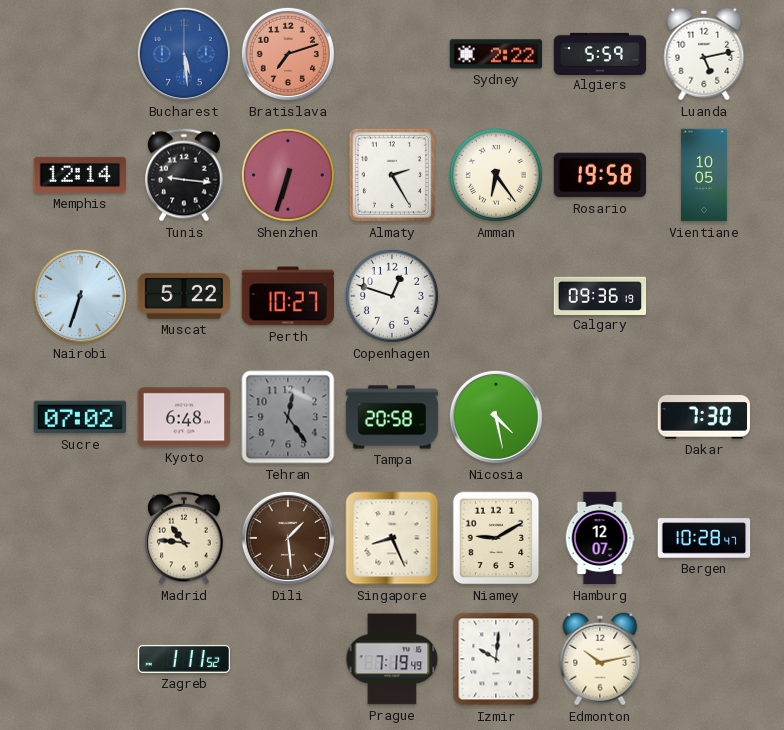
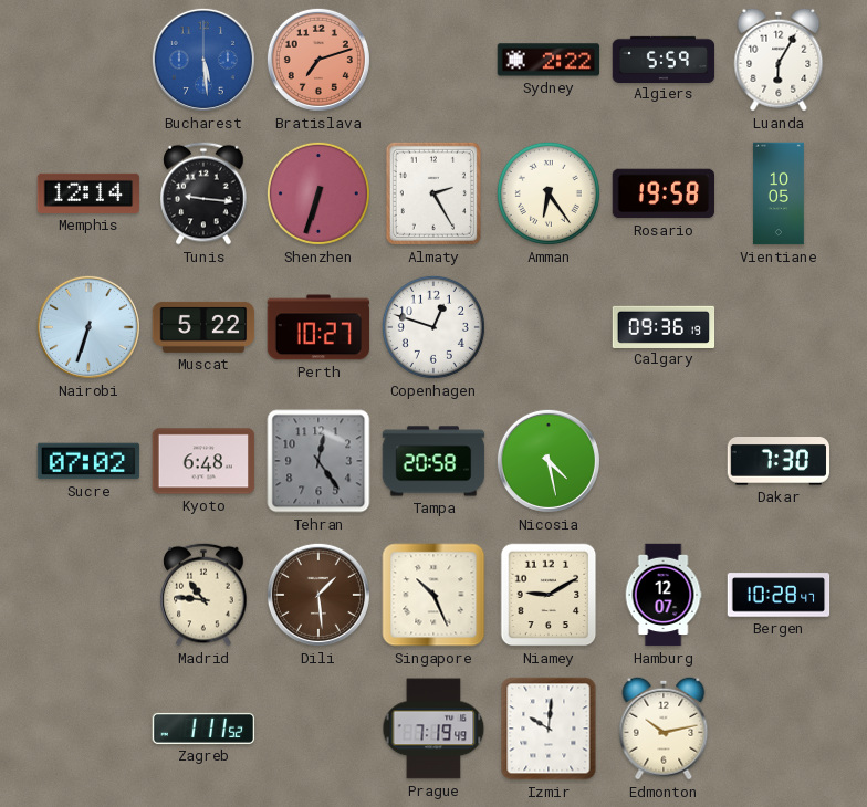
Luanda: 5:13 -> 6:05
Singapore: 8:26 -> 10:26
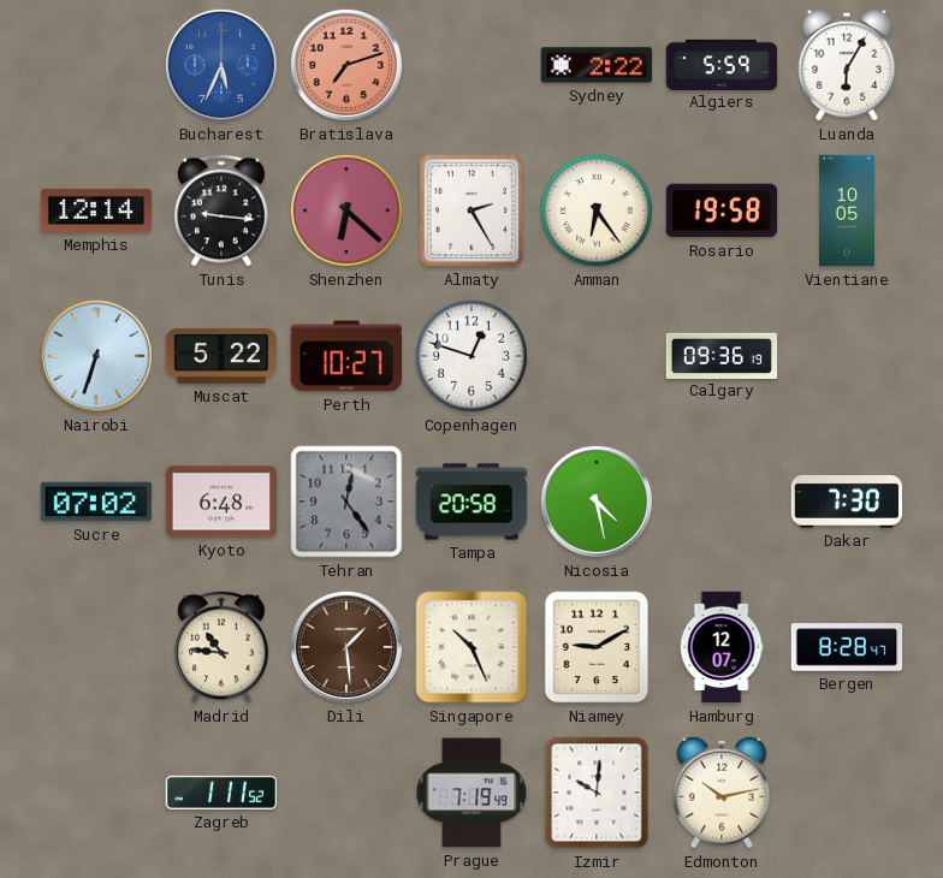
Bucharest: 5:29 -> 5:34
Shenzhen: 6:33 -> 6:22
Bergen: 10:28 -> 8:28
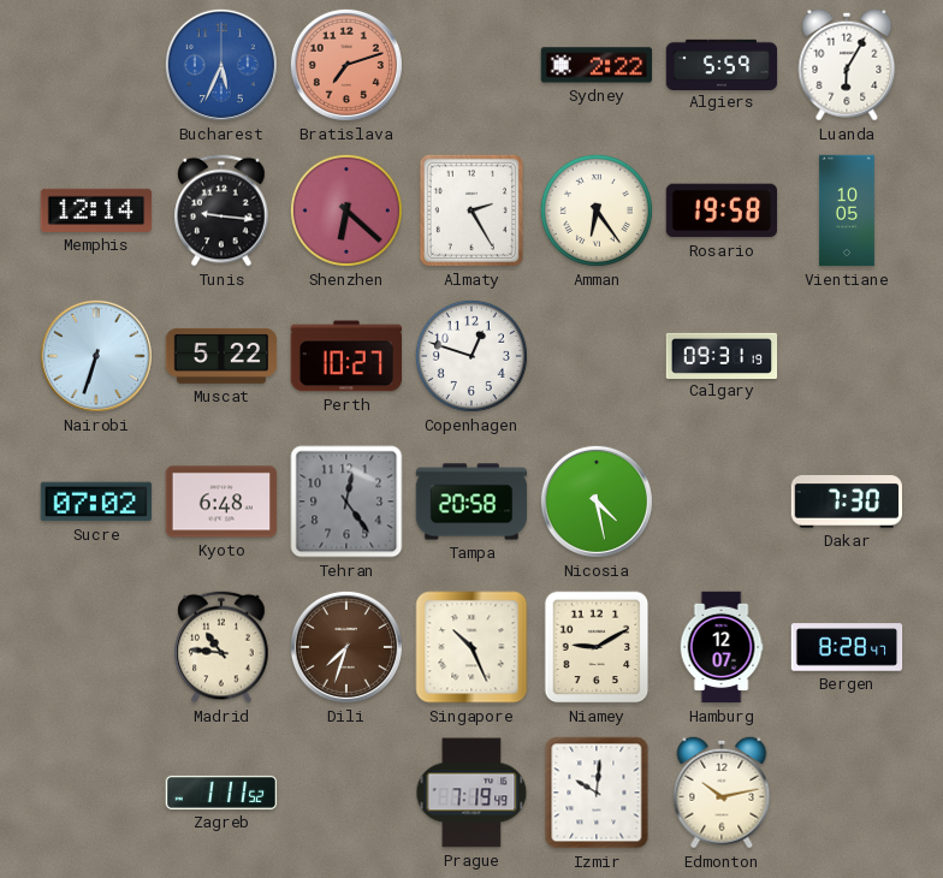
Calgary: 09:36 -> 09:31
Dili: 1:29 -> 7:33
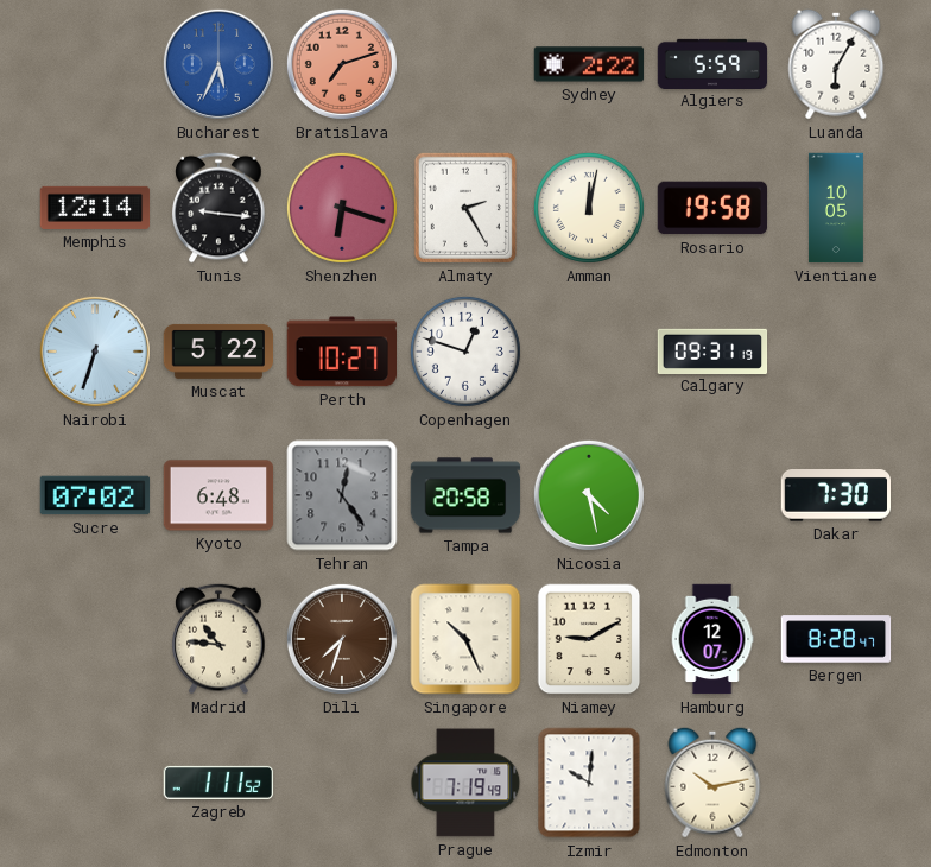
Shenzhen: 6:22 -> 6:18
Amman: 6:24 -> 12:02
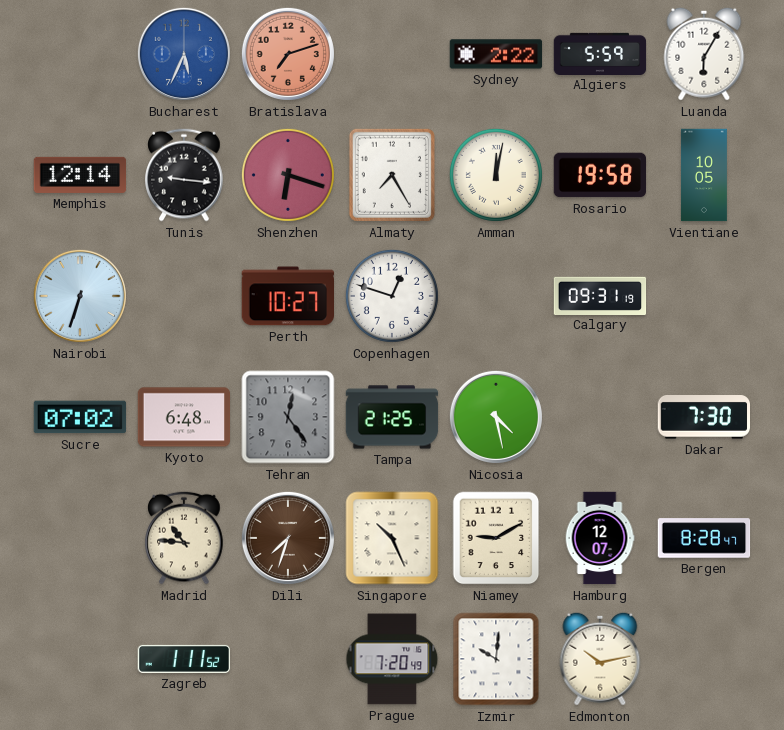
Almaty: 2:25 -> 7:25
Muscat: 5:22 -> none
Tampa: 20:58 -> 21:25
Prague: 7:19 -> 7:20
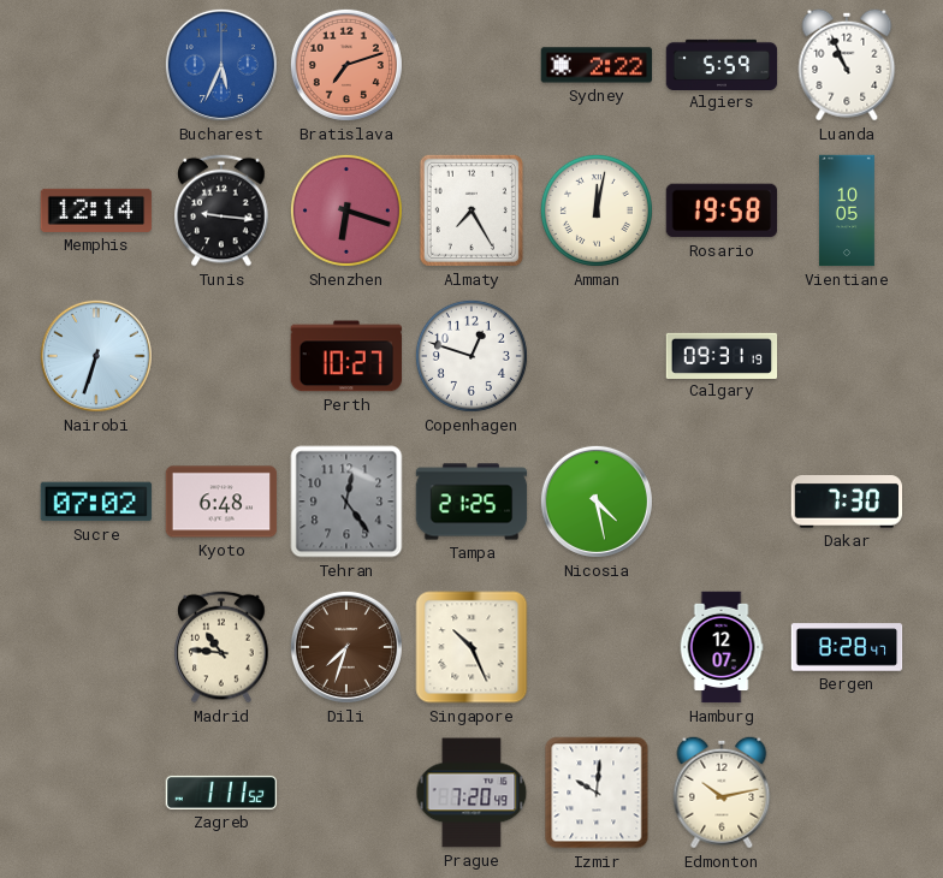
Luanda: 6:05 -> 10:56
Niamey: 9:10 -> none
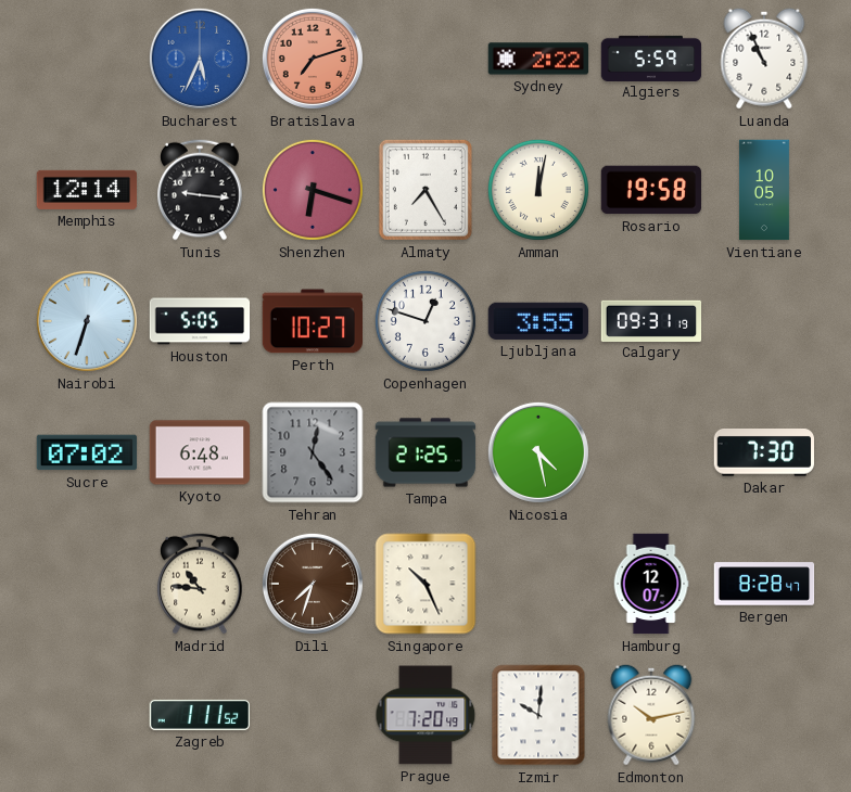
Houston: none -> 5:05
Ljubljana: none -> 3:55
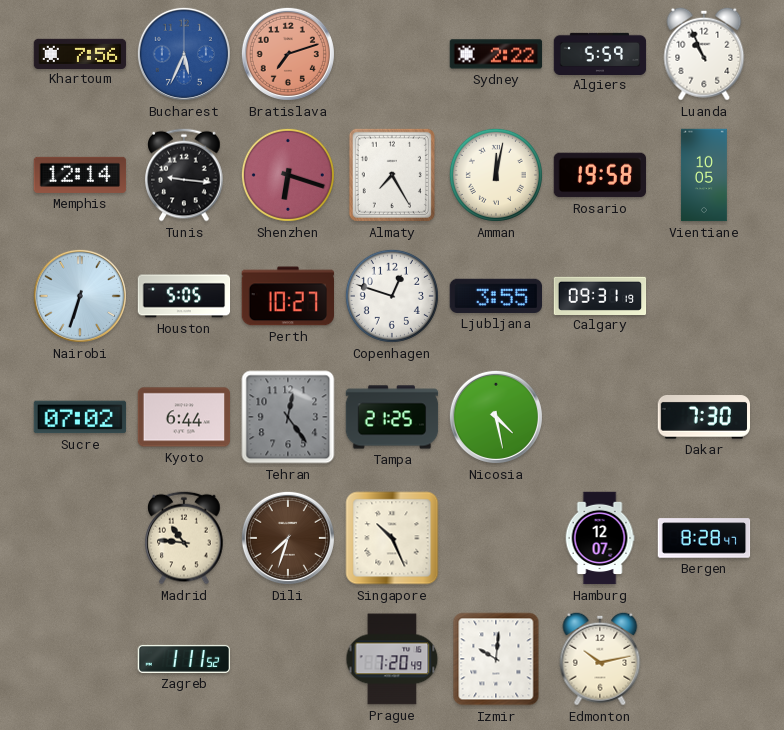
Khartoum: none -> 7:56
Kyoto: 6:48 -> 6:44
